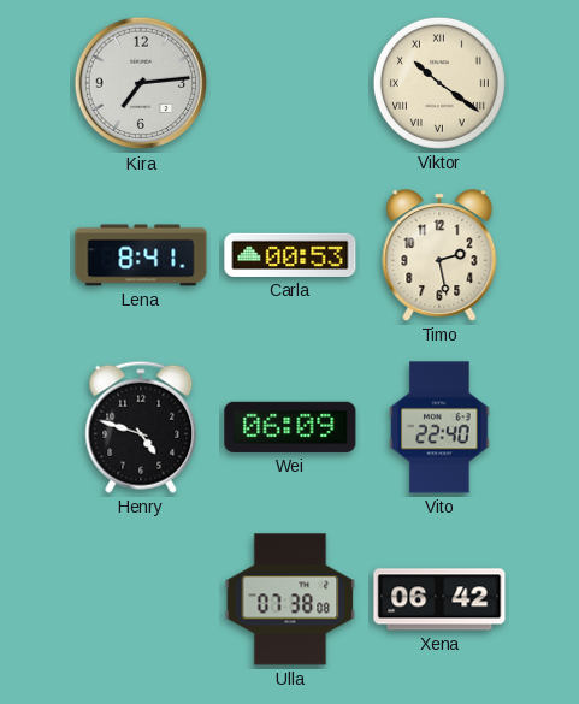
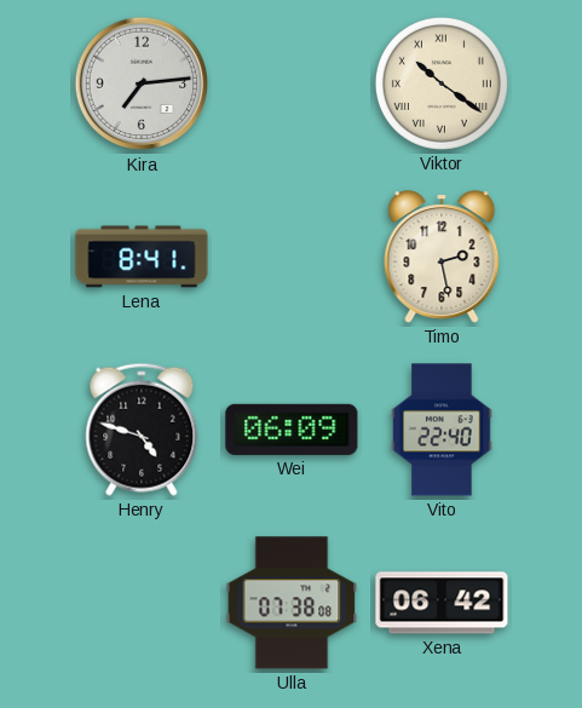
Carla: 00:53 -> none
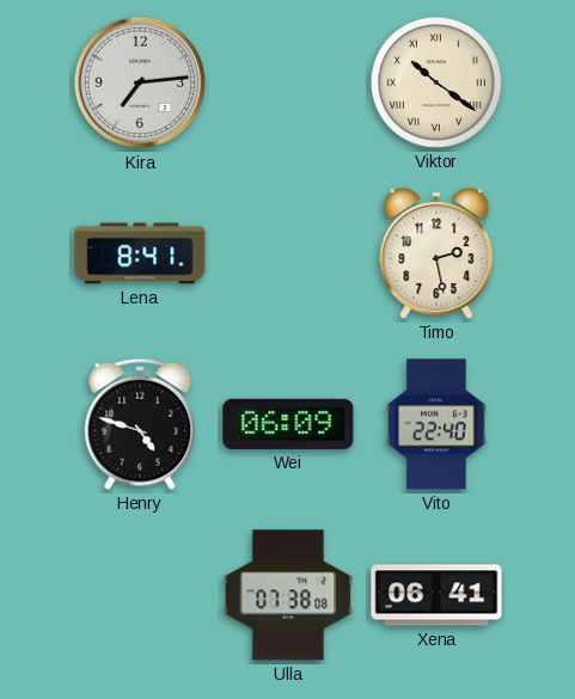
Xena: 06:42 -> 06:41
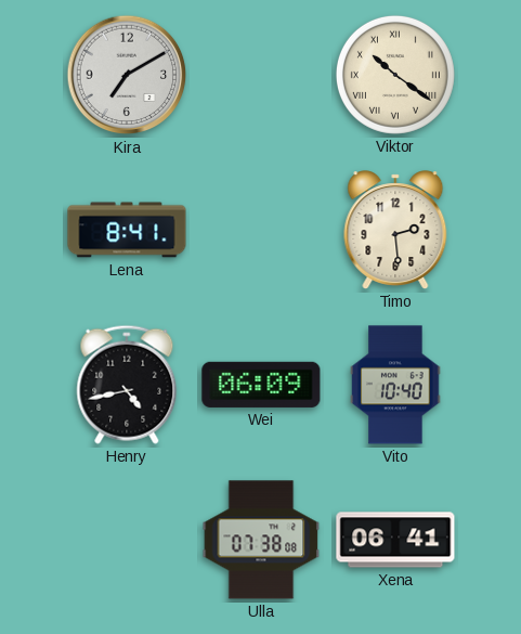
Kira: 7:14 -> 7:10
Timo: 2:28 -> 2:29
Henry: 4:48 -> 4:43
Vito: 22:40 -> 10:40
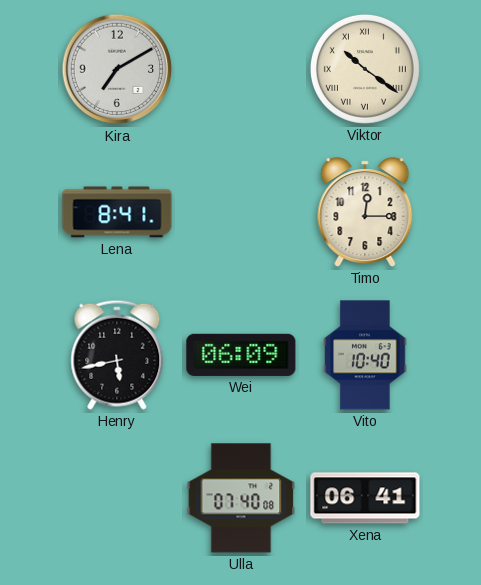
Timo: 2:29 -> 12:15
Henry: 4:43 -> 5:43
Ulla: 07:38 -> 07:40
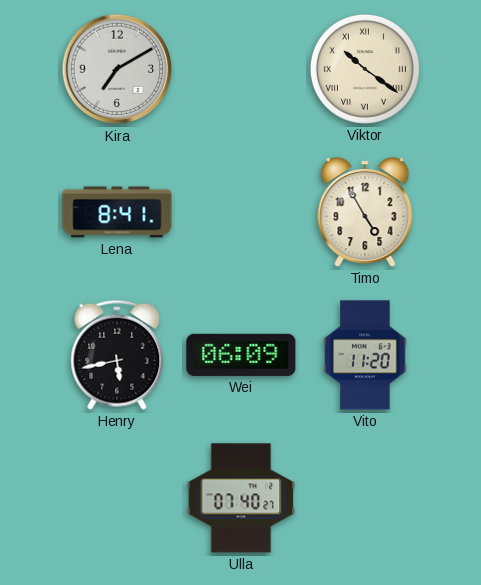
Timo: 12:15 -> 4:55
Vito: 10:40 -> 11:20
Ulla: 07:40:08 -> 07:40:27
Xena: 06:41 -> none
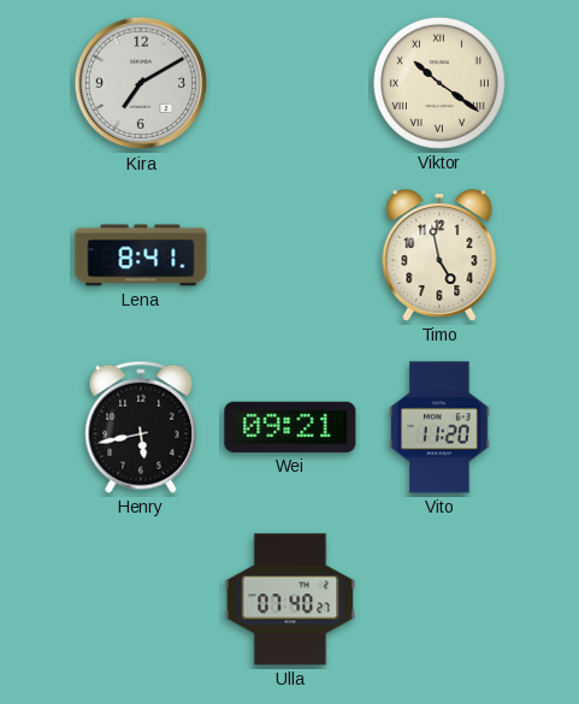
Timo: 4:55 -> 4:58
Wei: 06:09 -> 09:21
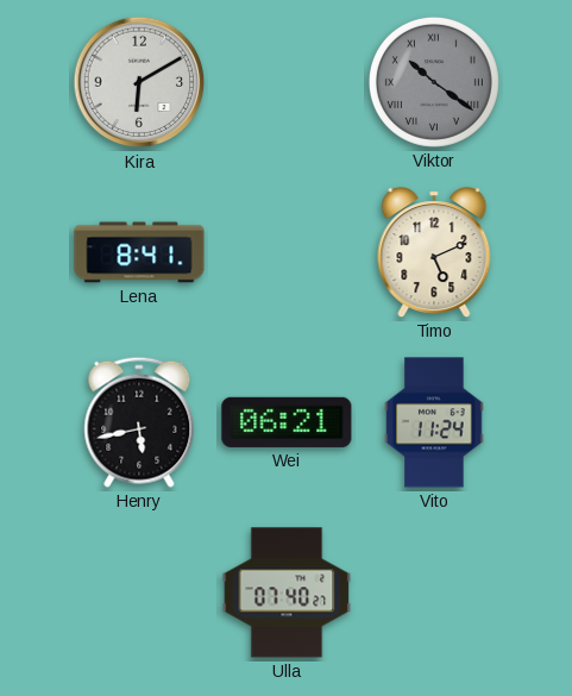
Kira: 7:10 -> 6:10
Viktor dial: cream -> grey
Timo: 4:58 -> 5:11
Wei: 09:21 -> 06:21
Vito: 11:20 -> 11:24
